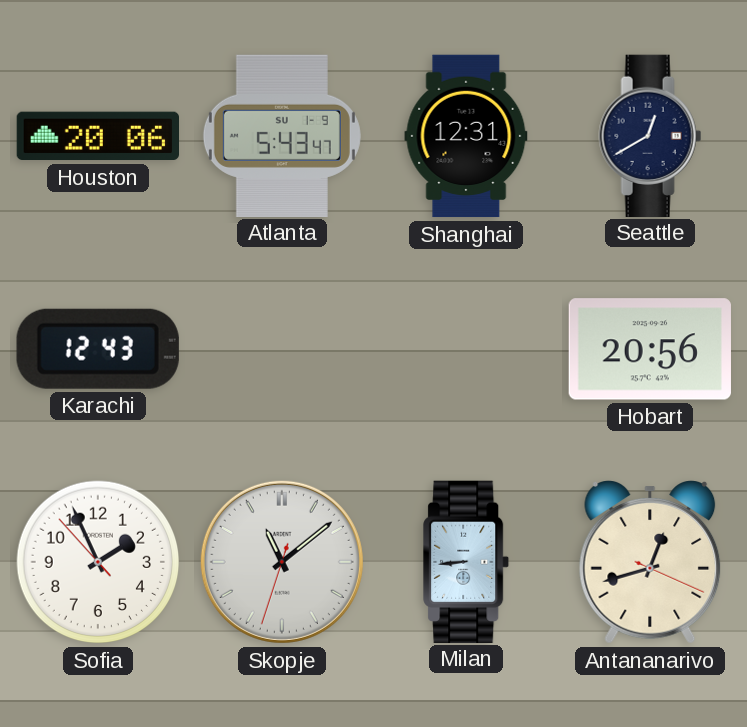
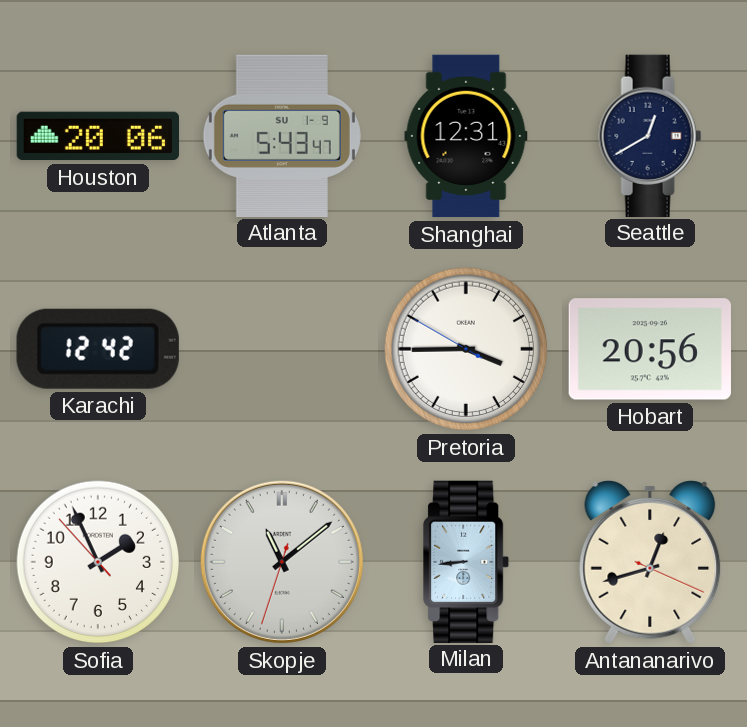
Karachi: 12:43 -> 12:42
Pretoria: none -> 3:44
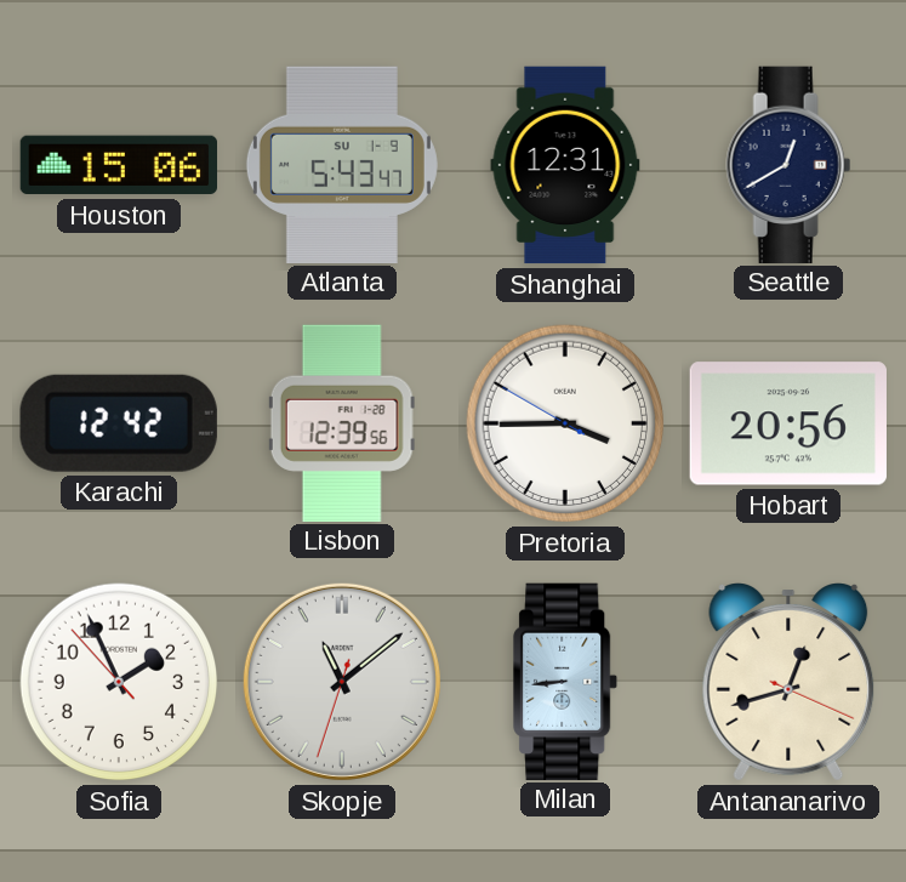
Houston: 20:06 -> 15:06
Lisbon: none -> 12:39
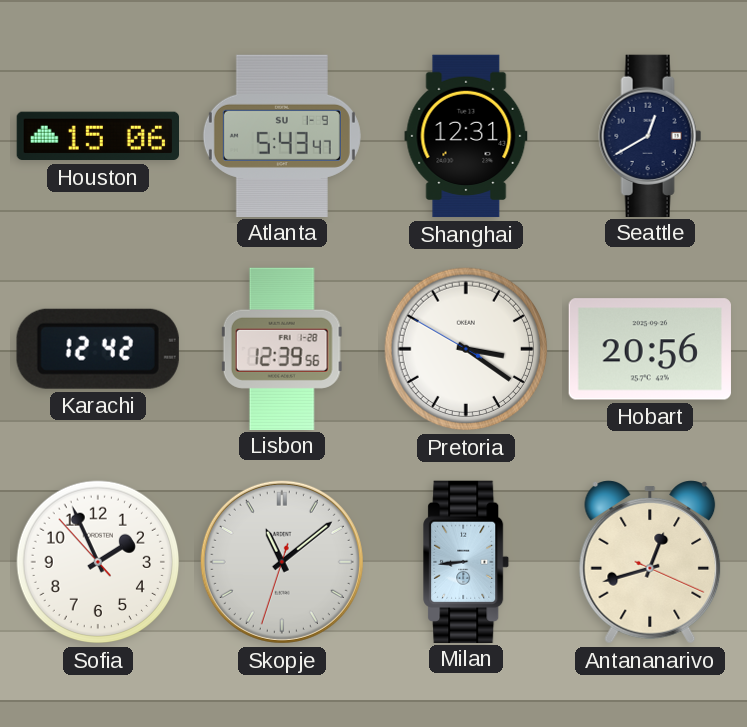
Pretoria: 3:44 -> 3:20
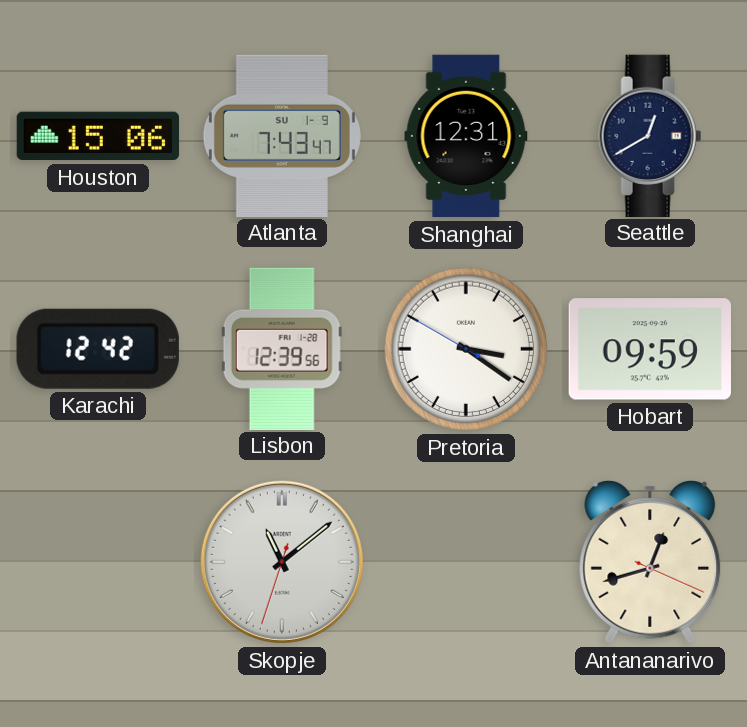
Atlanta: 5:43 -> 7:43
Hobart: 20:56 -> 09:59
Sofia: 1:55 -> none
Milan: 8:44 -> none
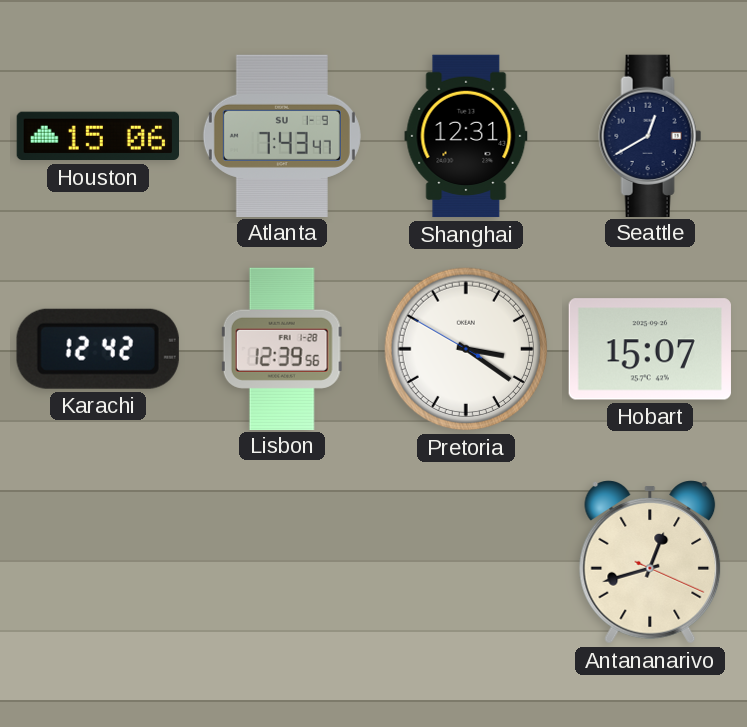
Hobart: 09:59 -> 15:07
Skopje: 11:08 -> none
